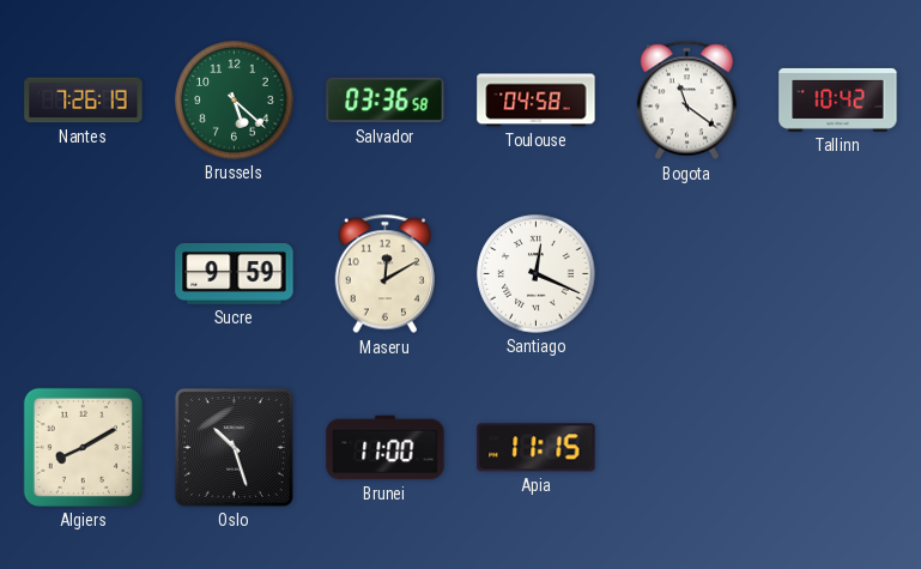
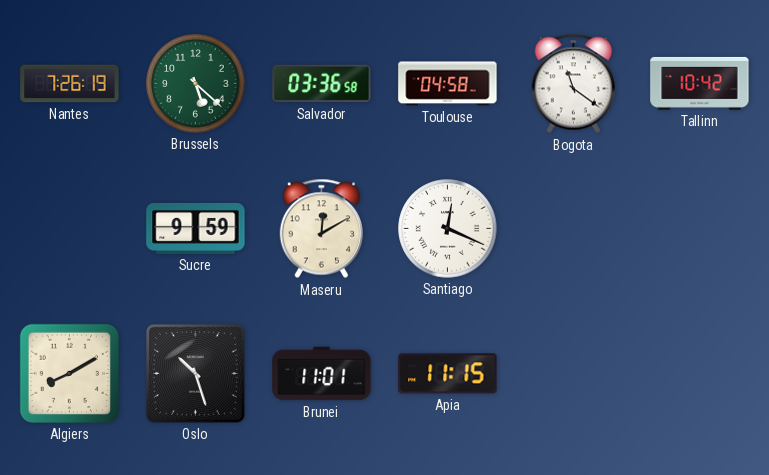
Brunei: 11:00 -> 11:01
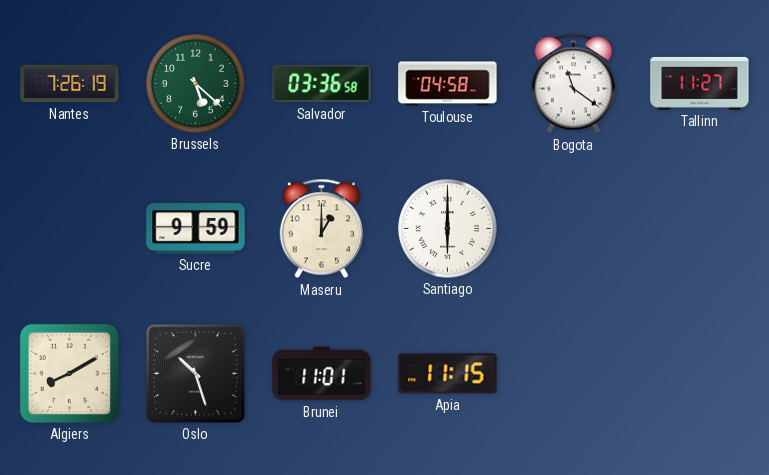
Tallinn: 10:42 -> 11:27
Maseru: 12:10 -> 1:00
Santiago: 12:19 -> 6:00
